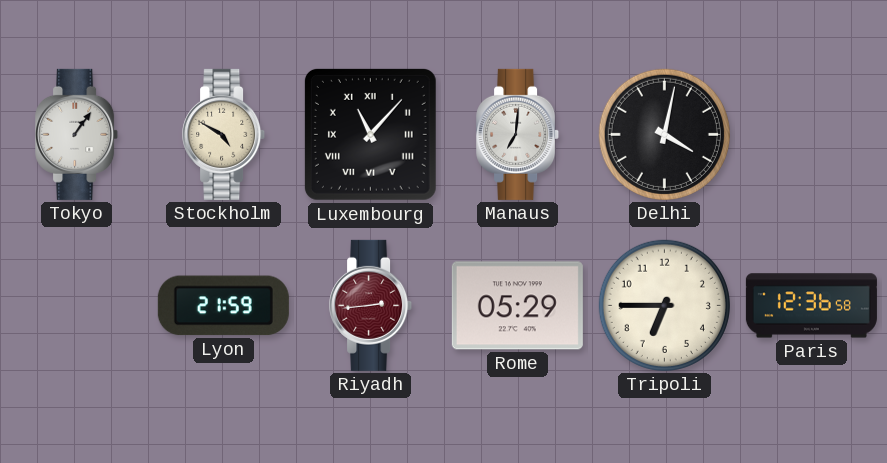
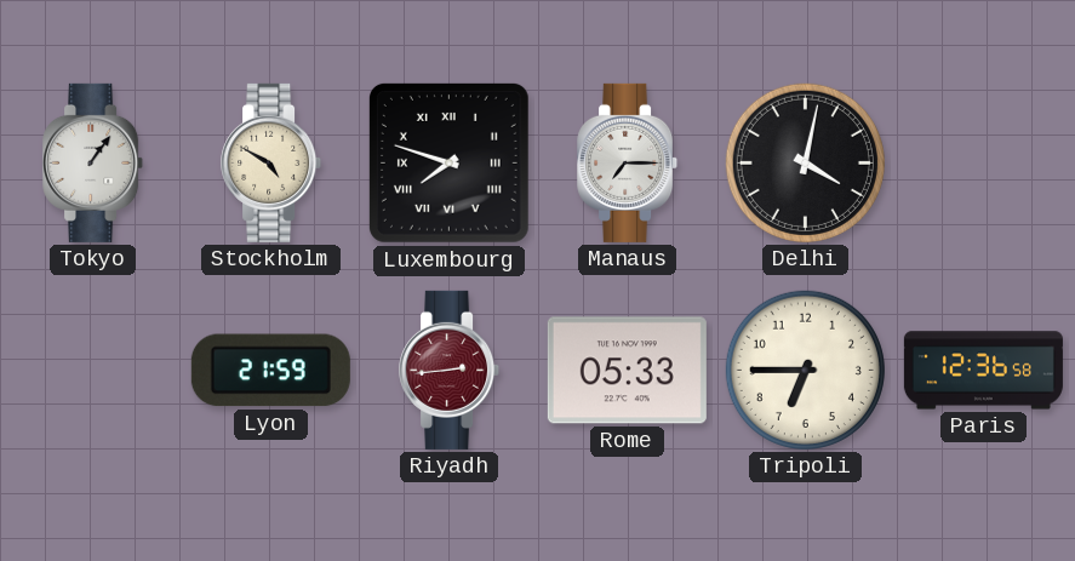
Luxembourg: 11:07 -> 7:48
Manaus: 7:01 -> 7:15
Rome: 05:29 -> 05:33
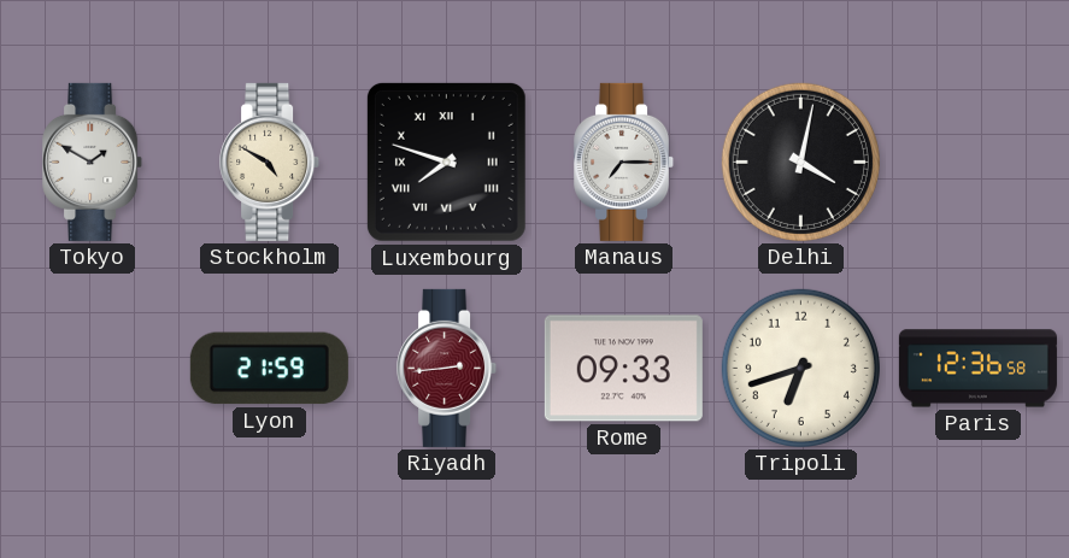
Tokyo: 1:06 -> 1:50
Rome: 05:33 -> 09:33
Tripoli: 6:45 -> 6:42
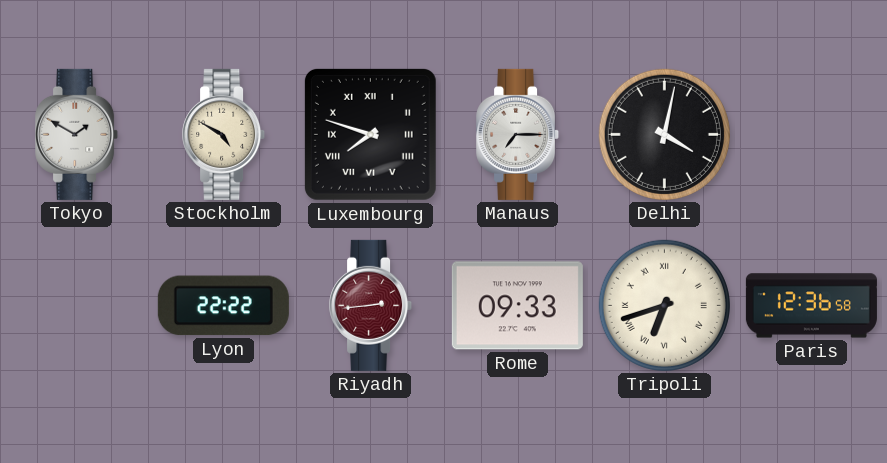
Lyon: 21:59 -> 22:22
Tripoli numerals: Arabic -> Roman
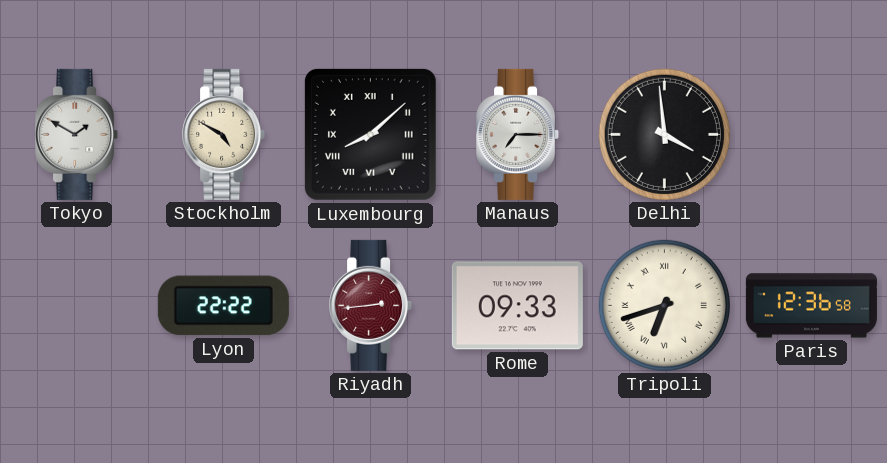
Luxembourg: 7:48 -> 8:08
Delhi: 4:02 -> 3:59
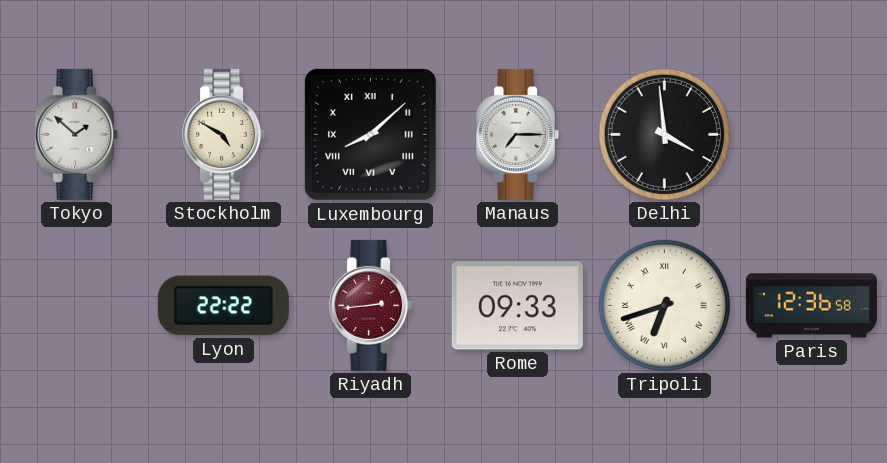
Tokyo: 1:50 -> 1:52
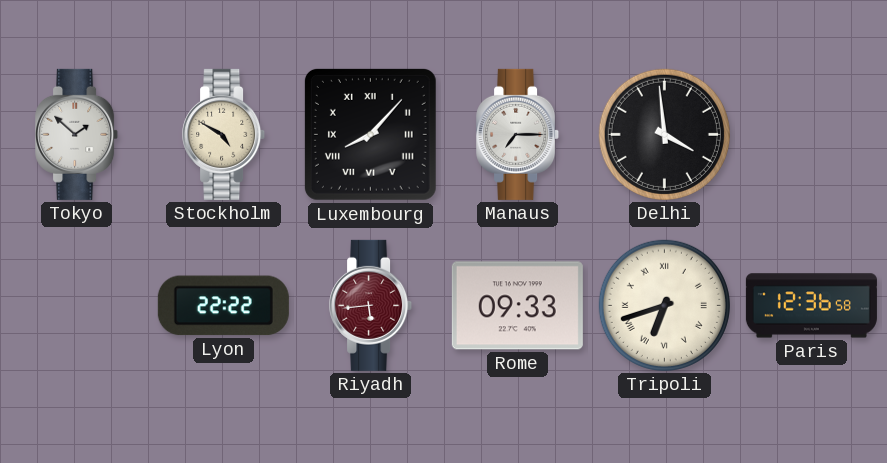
Luxembourg: 8:08 -> 8:07
Riyadh: 2:44 -> 5:44
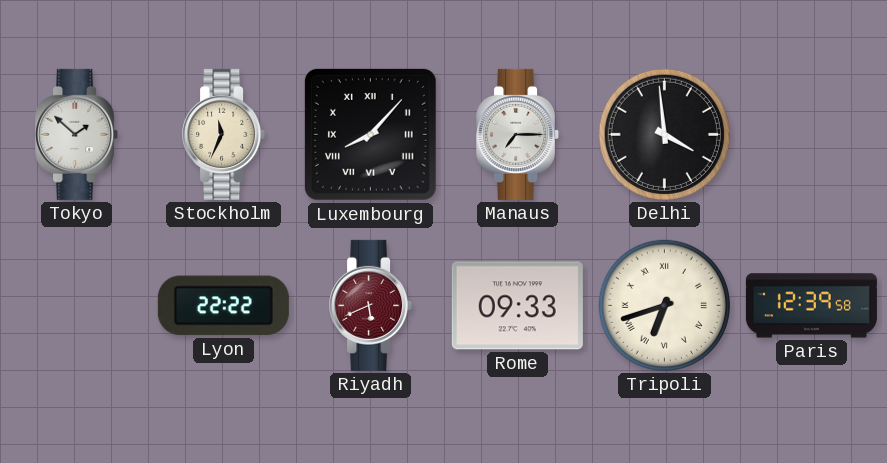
Stockholm: 4:50 -> 11:34
Riyadh: 5:44 -> 5:41
Paris: 12:36 -> 12:39
